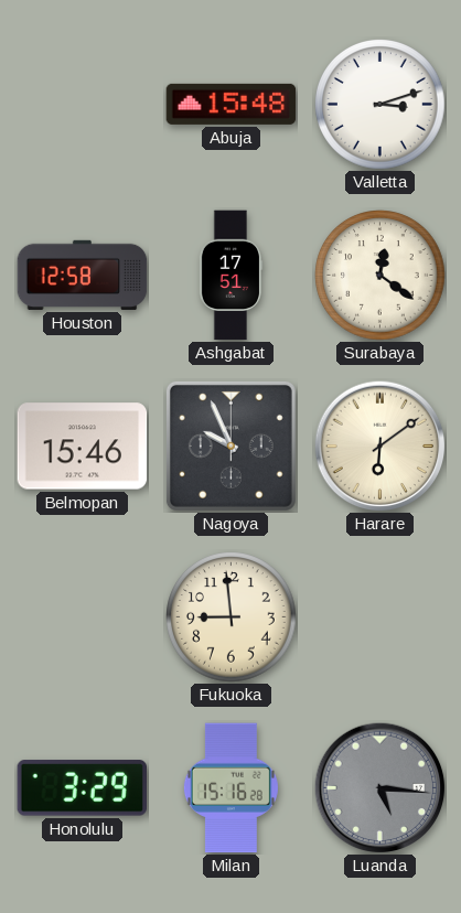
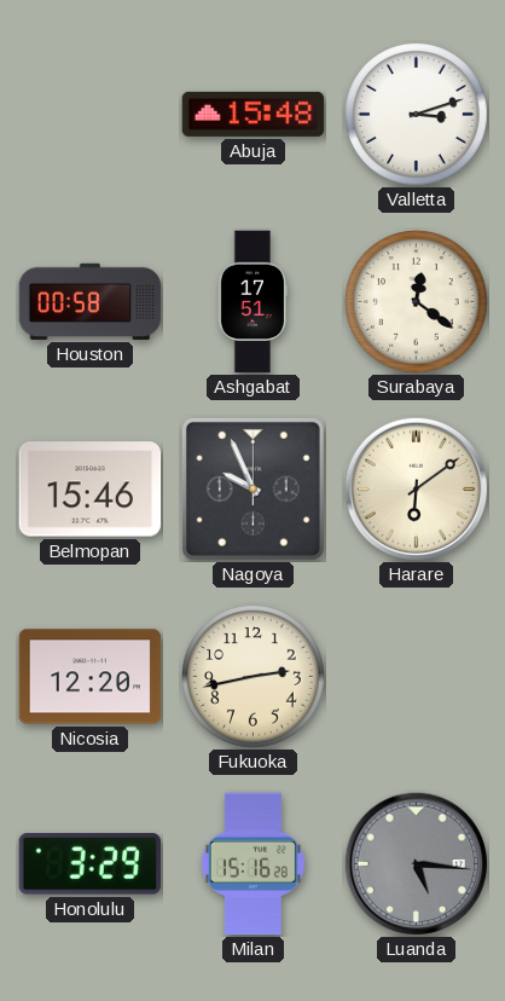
Houston: 12:58 -> 00:58
Nicosia: none -> 12:20
Fukuoka: 8:59 -> 2:43
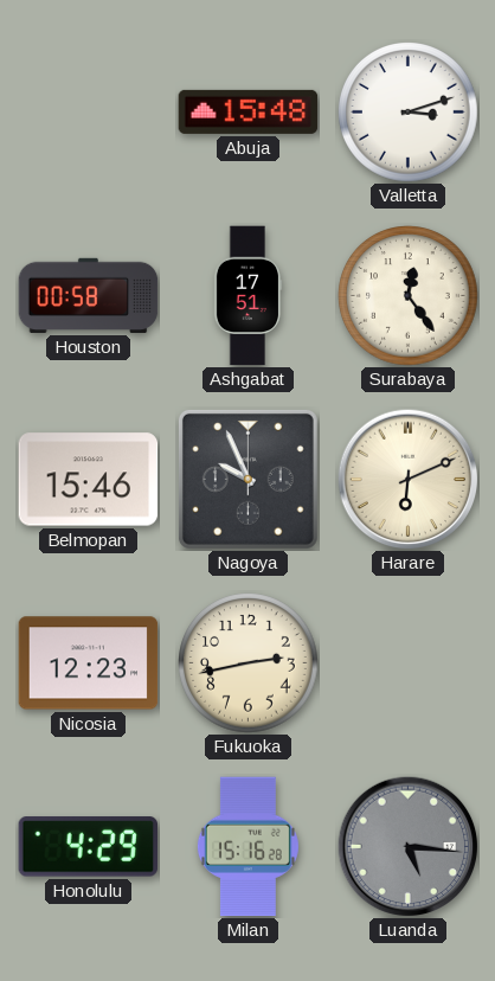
Surabaya: 12:21 -> 12:24
Harare: 6:09 -> 6:11
Nicosia: 12:20 -> 12:23
Honolulu: 3:29 -> 4:29
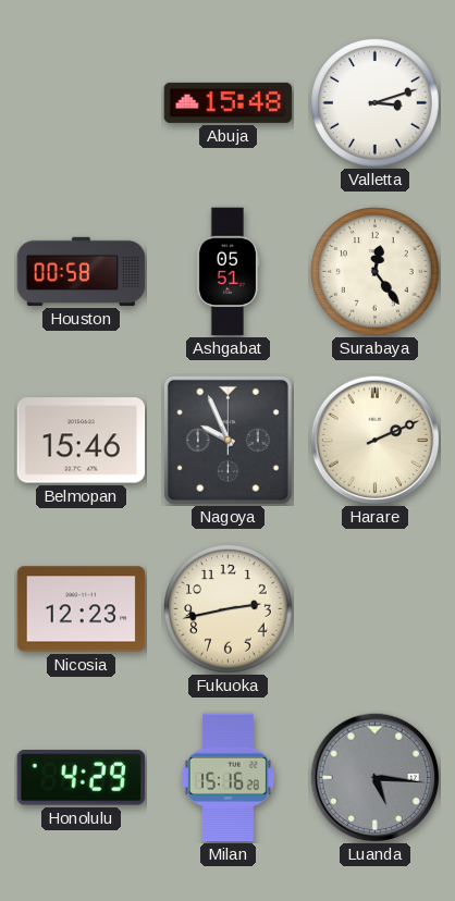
Ashgabat: 17:51 -> 05:51
Harare: 6:11 -> 2:11
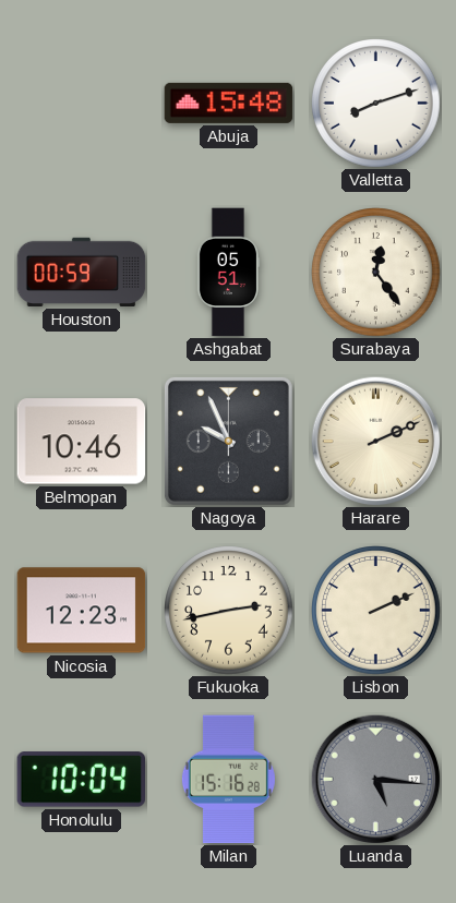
Valletta: 3:12 -> 8:12
Houston: 00:58 -> 00:59
Belmopan: 15:46 -> 10:46
Lisbon: none -> 2:11
Honolulu: 4:29 -> 10:04
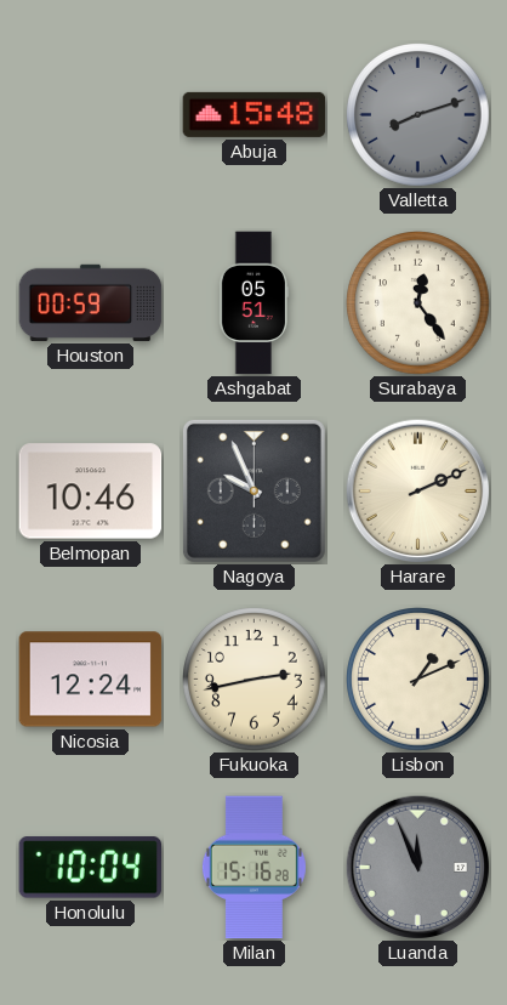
Valletta dial: white -> grey
Nicosia: 12:23 -> 12:24
Lisbon: 2:11 -> 1:11
Luanda: 5:16 -> 11:56
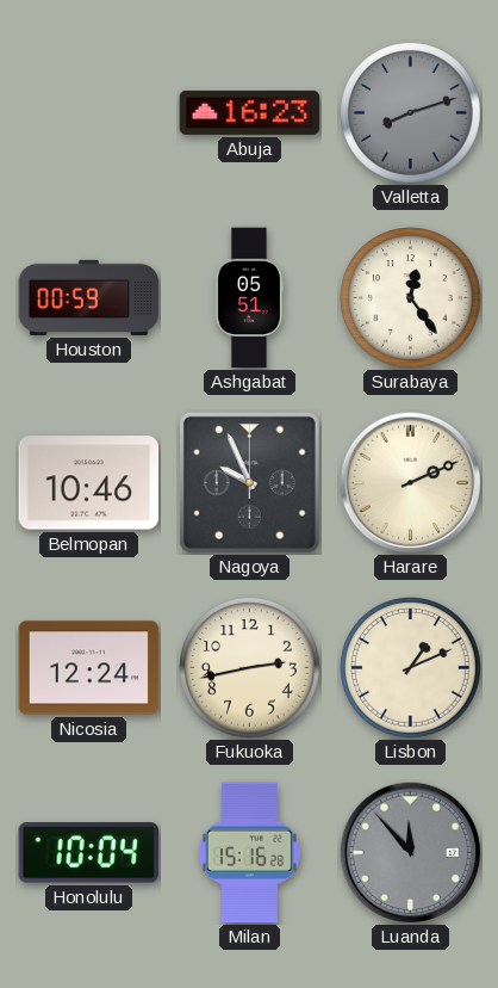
Abuja: 15:48 -> 16:23
Luanda: 11:56 -> 11:53
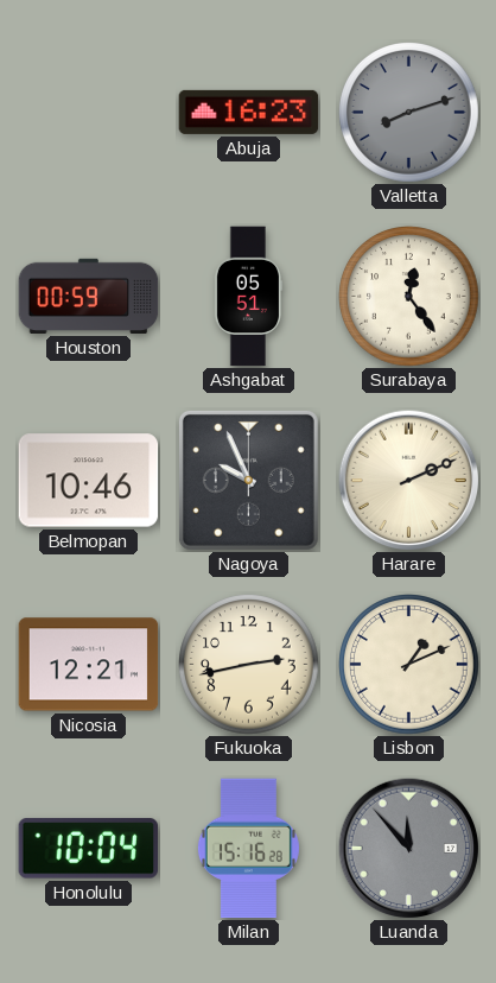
Nicosia: 12:24 -> 12:21
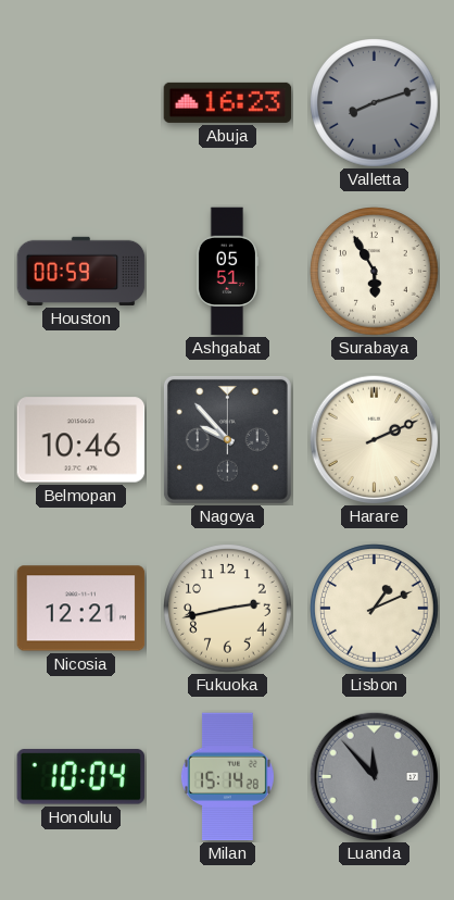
Surabaya: 12:24 -> 5:55
Nagoya: 9:56 -> 9:53
Milan: 15:16 -> 15:14
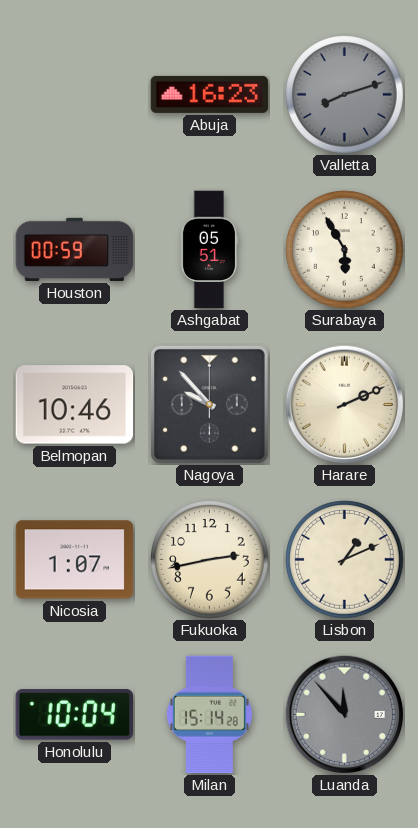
Nicosia: 12:21 -> 1:07
